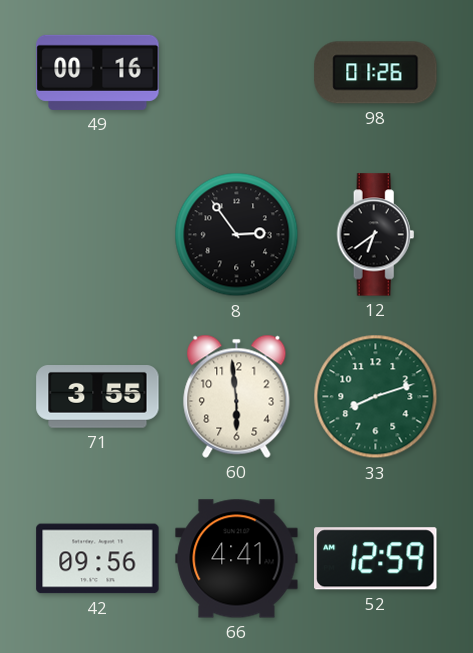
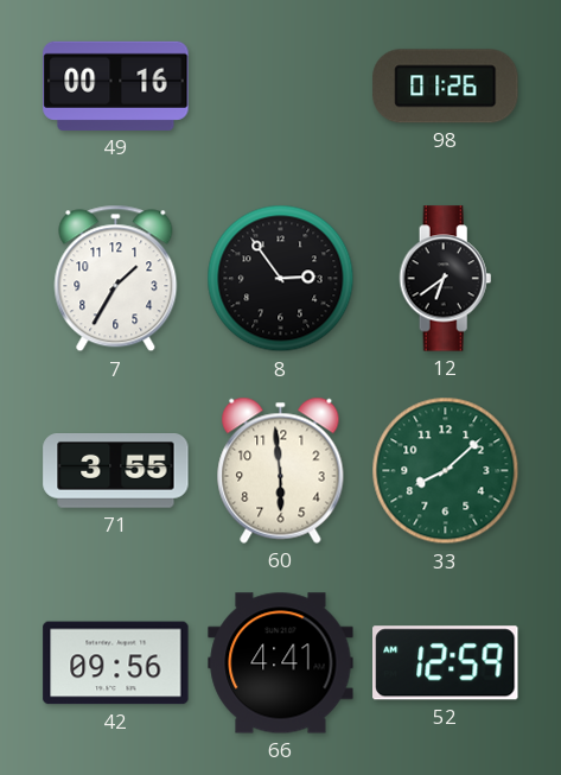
7: none -> 1:35
33: 8:12 -> 8:08
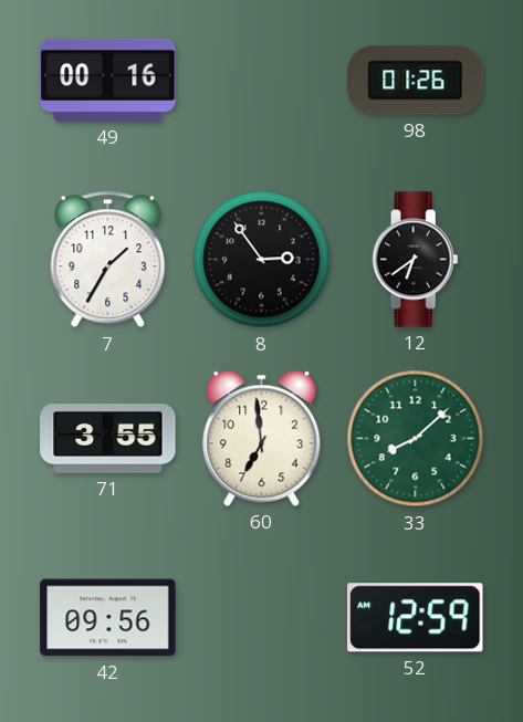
60: 5:59 -> 6:59
66: 4:41 -> none
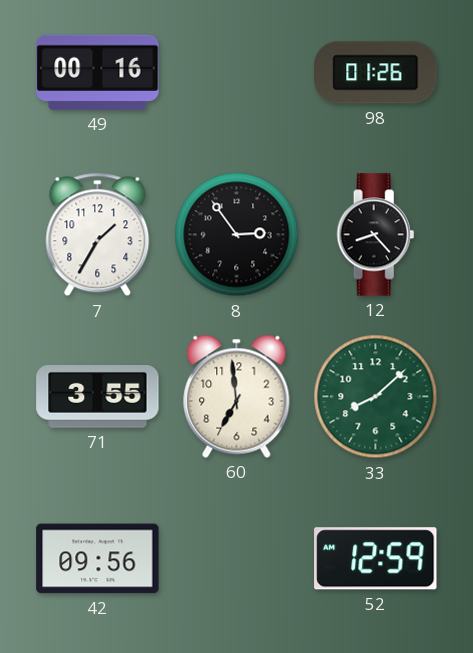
12: 6:39 -> 8:23
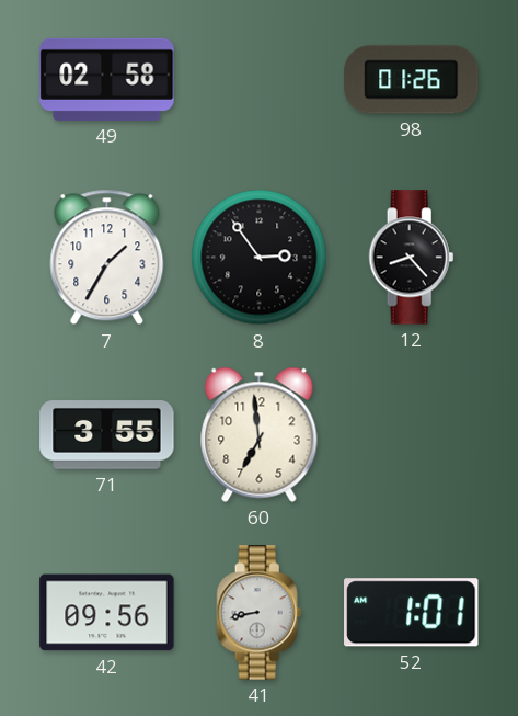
49: 00:16 -> 02:58
33: 8:08 -> none
41: none -> 8:43
52: 12:59 -> 1:01
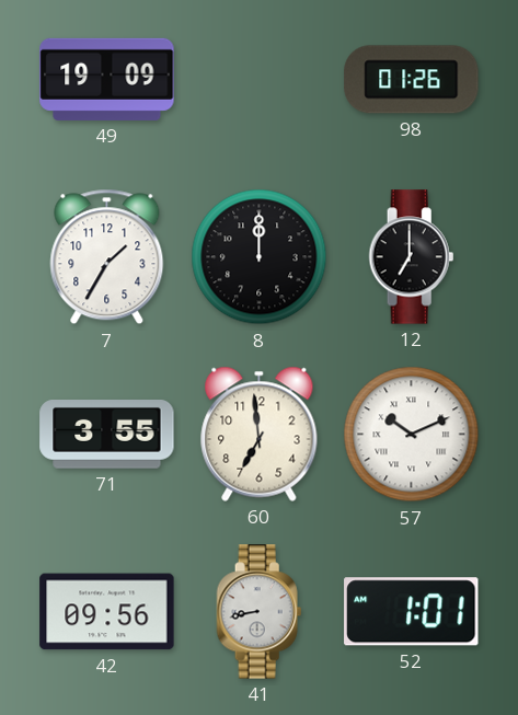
49: 02:58 -> 19:09
8: 2:54 -> 12:00
12: 8:23 -> 7:00
57: none -> 10:11
